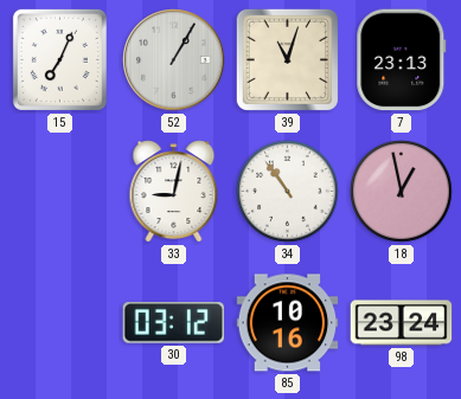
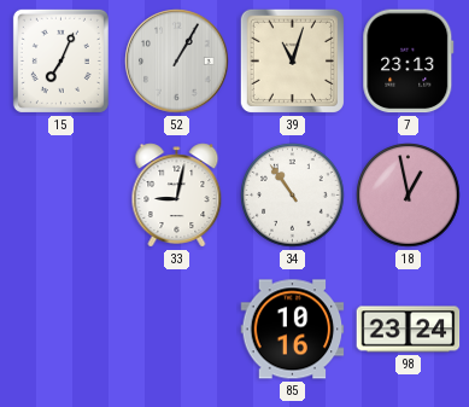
30: 03:12 -> none
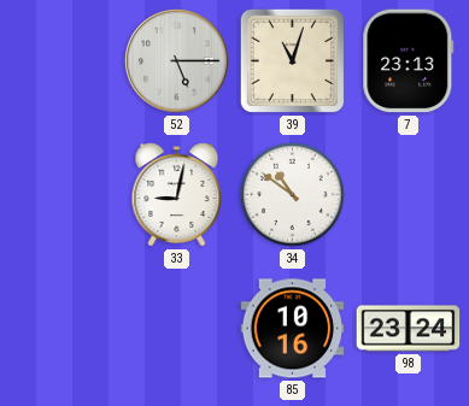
15: 7:04 -> none
52: 1:05 -> 5:15
34: 10:54 -> 10:51
18: 12:58 -> none
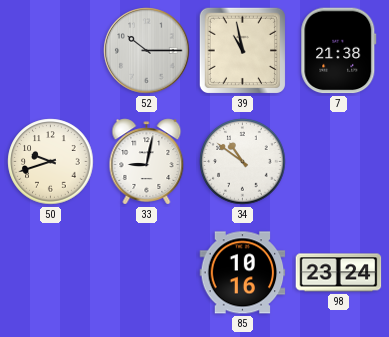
52: 5:15 -> 10:15
39: 11:03 -> 10:58
7: 23:13 -> 21:38
50: none -> 9:42
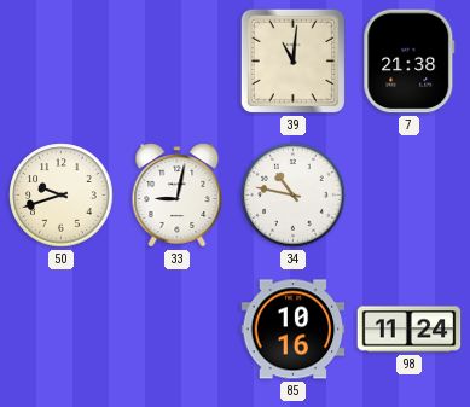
52: 10:15 -> none
39: 10:58 -> 11:01
34: 10:51 -> 10:47
98: 23:24 -> 11:24
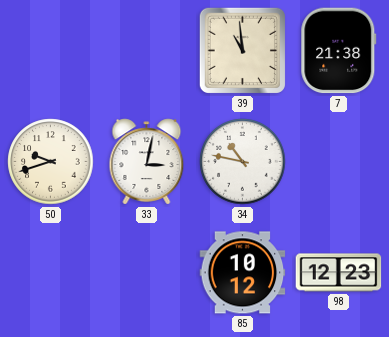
39: 11:01 -> 10:59
33: 9:02 -> 3:02
85: 10:16 -> 10:12
98: 11:24 -> 12:23
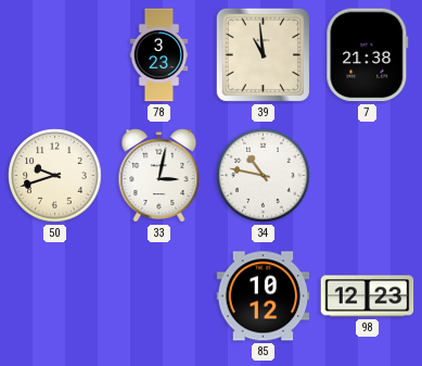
78: none -> 3:23
